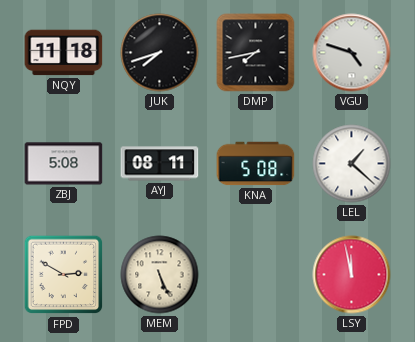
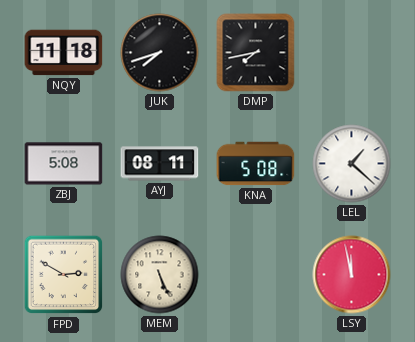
VGU: 4:48 -> none
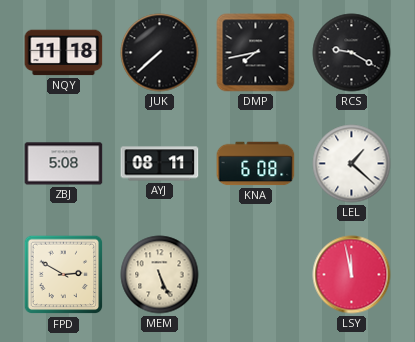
JUK: 7:42 -> 7:38
RCS: none -> 9:20
KNA: 5:08 -> 6:08
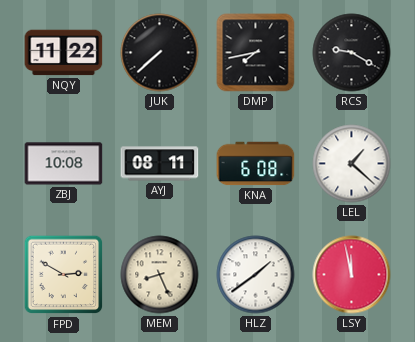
NQY: 11:18 -> 11:22
ZBJ: 5:08 -> 10:08
MEM: 5:26 -> 8:26
HLZ: none -> 1:39
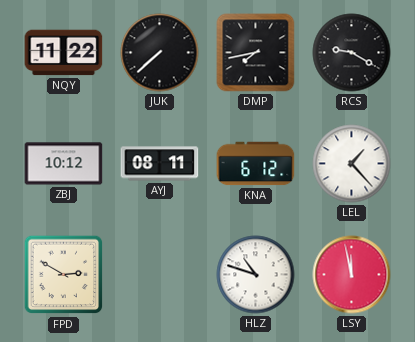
ZBJ: 10:08 -> 10:12
KNA: 6:08 -> 6:12
LEL: 1:22 -> 1:23
MEM: 8:26 -> none
HLZ: 1:39 -> 10:48
